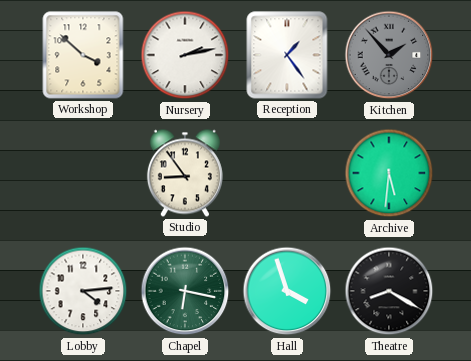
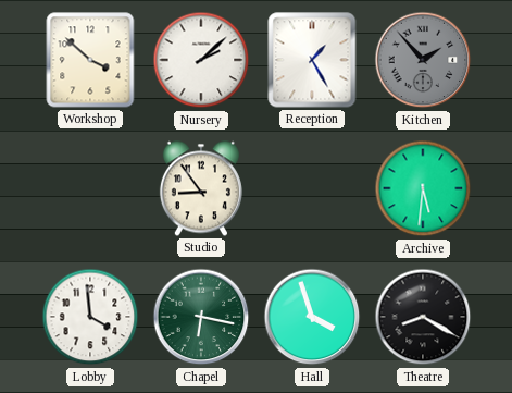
Nursery: 2:13 -> 2:08
Reception: 1:24 -> 1:25
Lobby: 4:14 -> 3:59
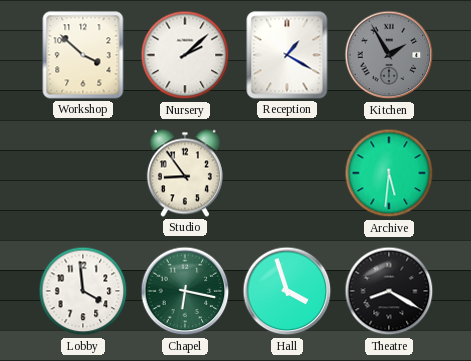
Reception: 1:25 -> 1:20
Kitchen: 1:53 -> 1:55
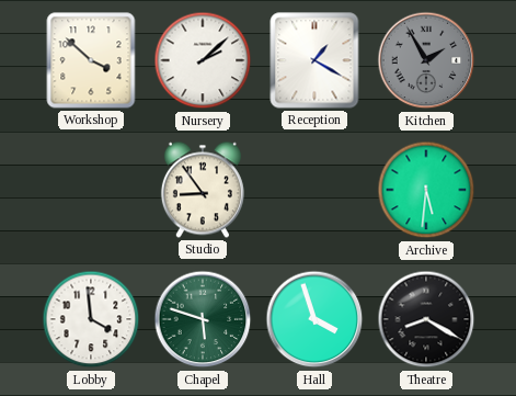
Chapel: 6:17 -> 5:48
